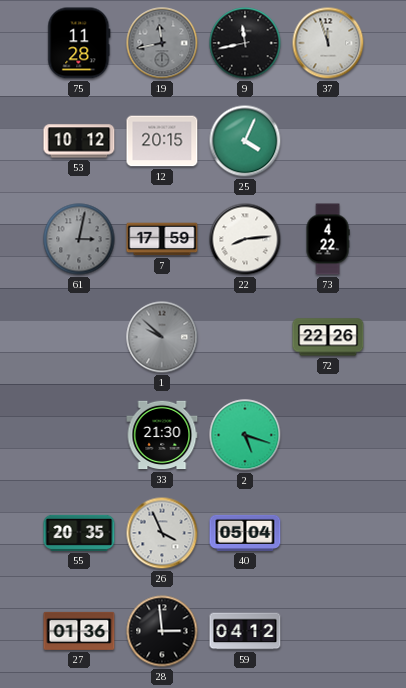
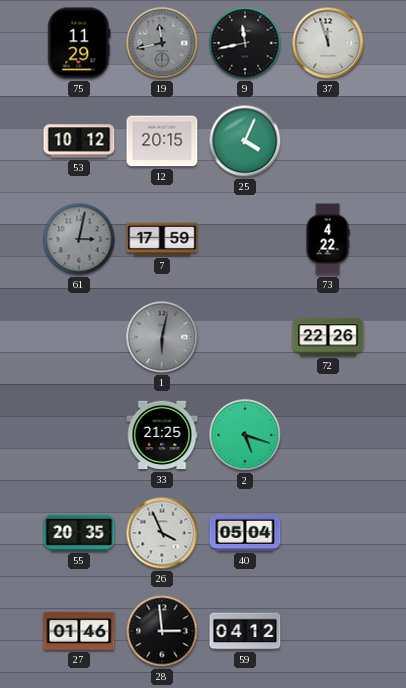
75: 11:28 -> 11:29
22: 8:14 -> none
1: 9:52 -> 6:02
33: 21:30 -> 21:25
27: 01:36 -> 01:46
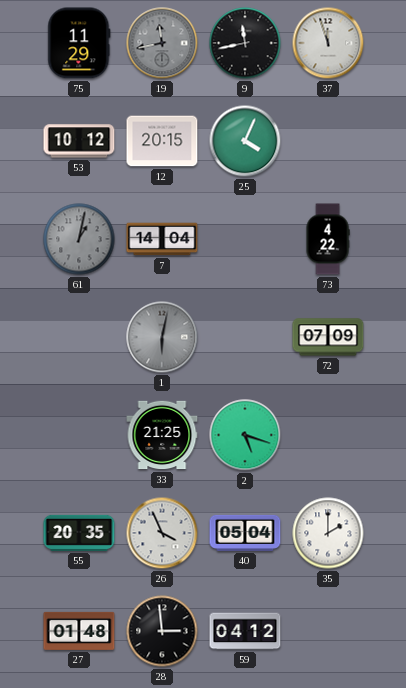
61: 3:02 -> 1:02
7: 17:59 -> 14:04
72: 22:26 -> 07:09
35: none -> 2:00
27: 01:46 -> 01:48
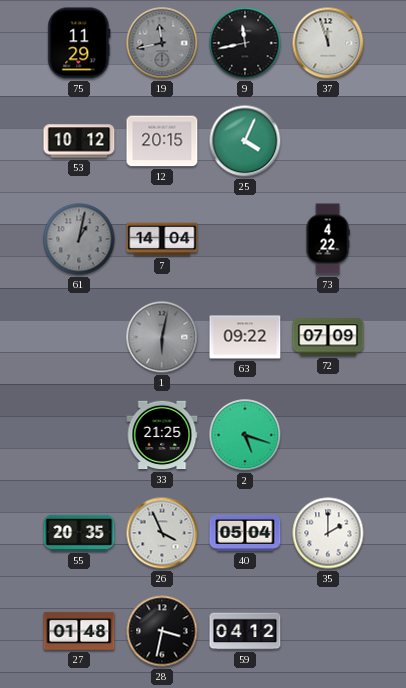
63: none -> 09:22
28: 2:59 -> 3:32
